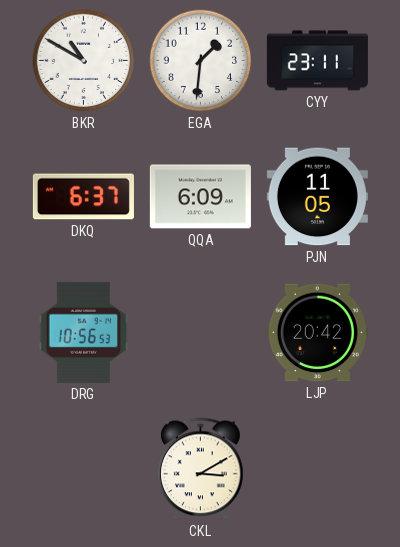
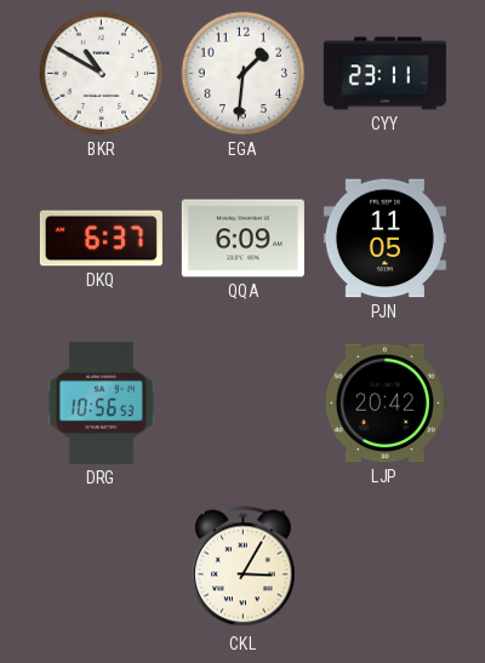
CKL: 3:10 -> 3:05
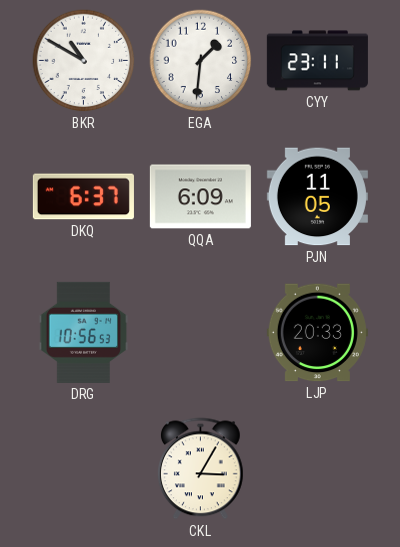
LJP: 20:42 -> 20:33
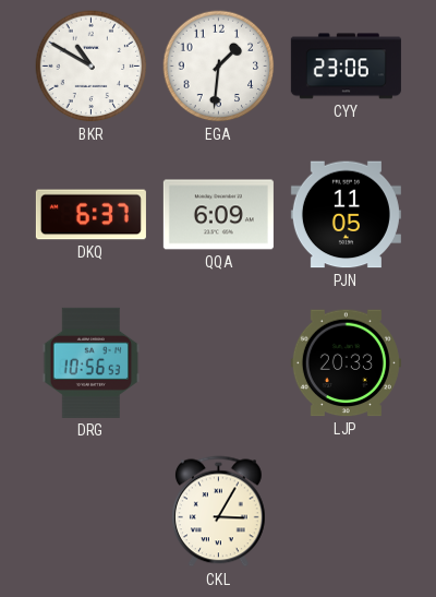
CYY: 23:11 -> 23:06
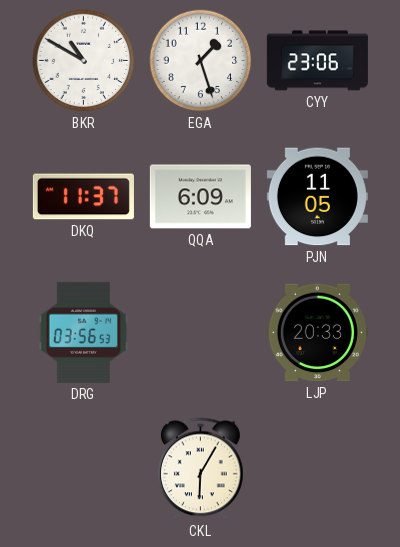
EGA: 1:31 -> 1:27
DKQ: 6:37 -> 11:37
DRG: 10:56 -> 03:56
CKL: 3:05 -> 6:05
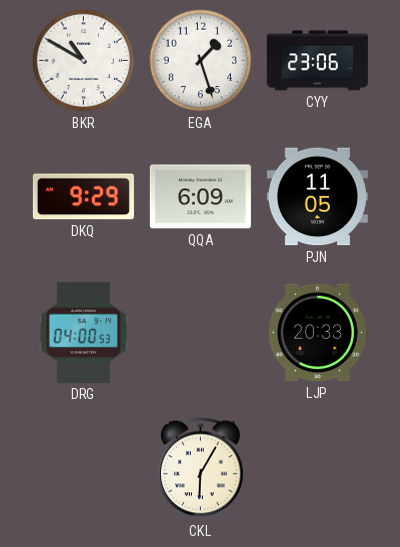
DKQ: 11:37 -> 9:29
DRG: 03:56 -> 04:00
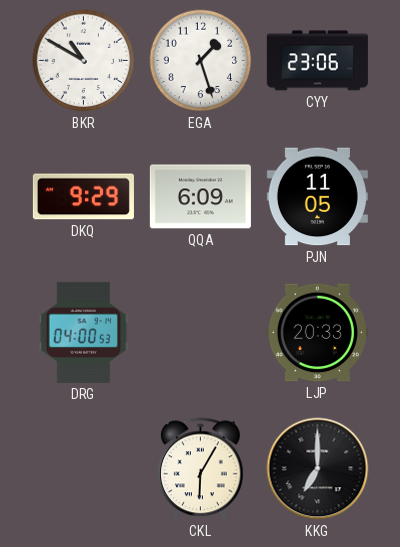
KKG: none -> 7:00
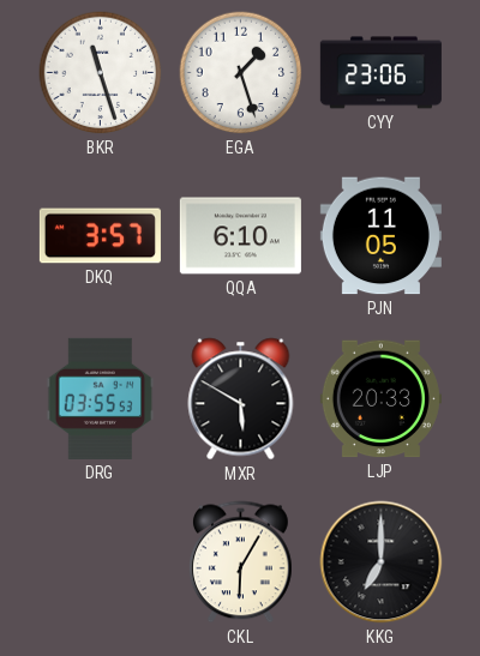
BKR: 10:50 -> 11:27
DKQ: 9:29 -> 3:57
QQA: 6:09 -> 6:10
DRG: 04:00 -> 03:55
MXR: none -> 5:50
